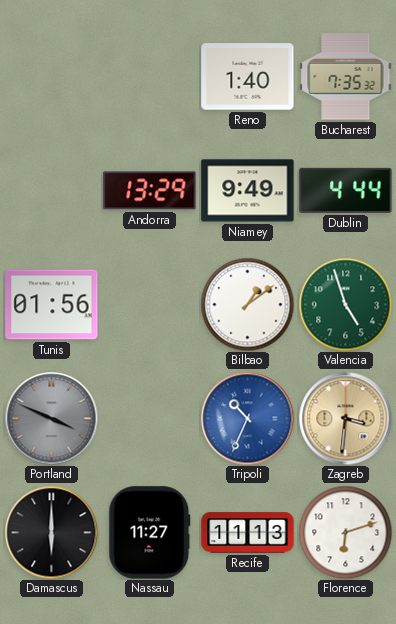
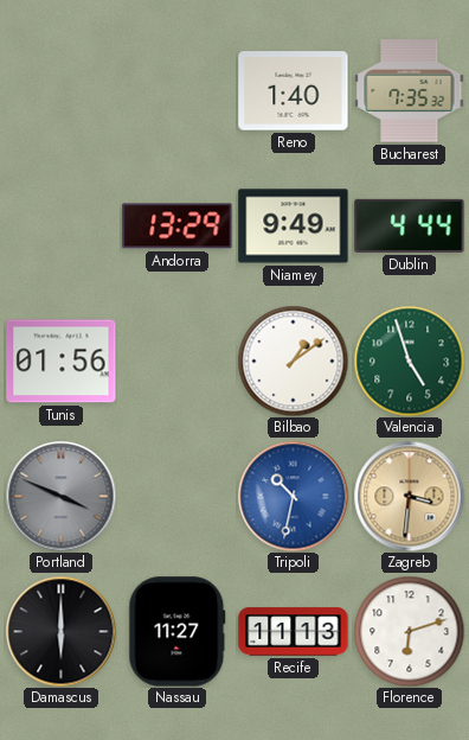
Tripoli: 10:34 -> 10:32
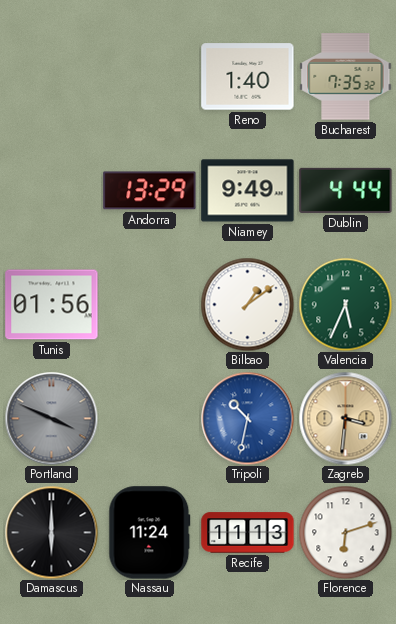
Valencia: 4:57 -> 5:34
Nassau: 11:27 -> 11:24
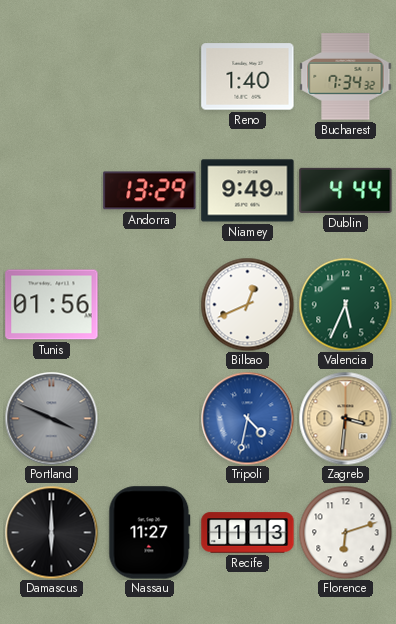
Bucharest: 7:35 -> 7:34
Bilbao: 1:09 -> 12:41
Tripoli: 10:32 -> 4:32
Nassau: 11:24 -> 11:27
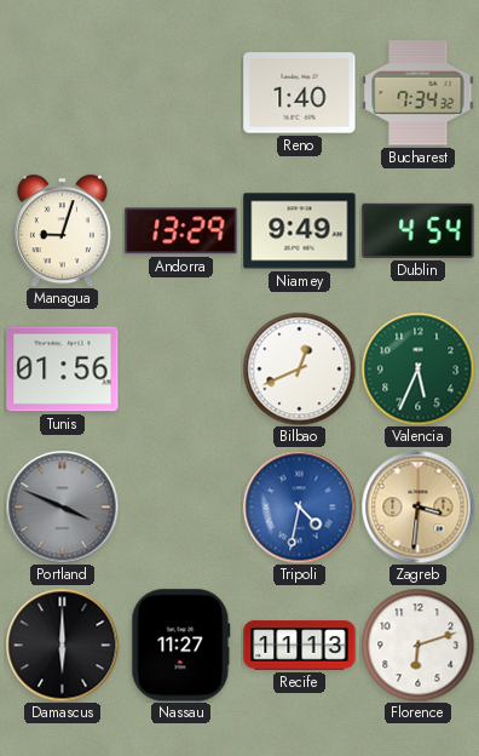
Managua: none -> 9:03
Dublin: 4:44 -> 4:54
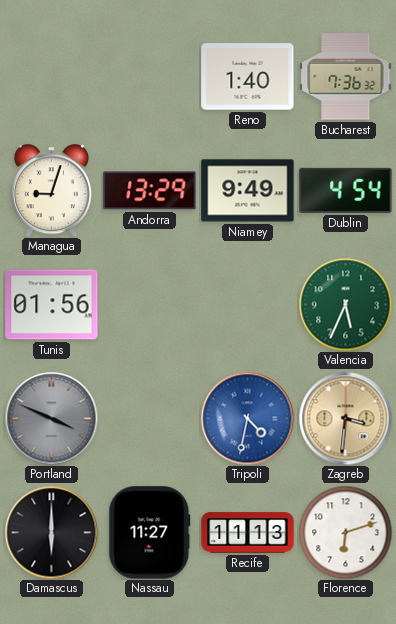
Bucharest: 7:34 -> 7:36
Bilbao: 12:41 -> none
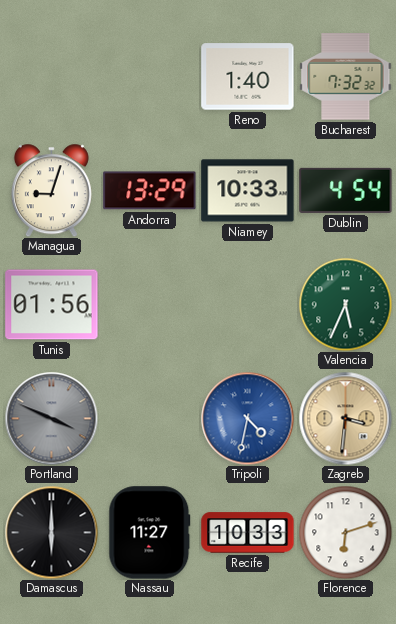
Bucharest: 7:36 -> 7:32
Niamey: 9:49 -> 10:33
Recife: 11:13 -> 10:33
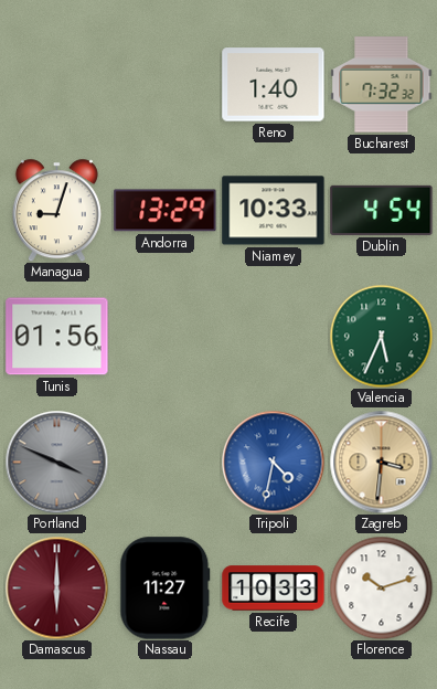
Damascus dial: black -> burgundy
Florence: 6:12 -> 10:12
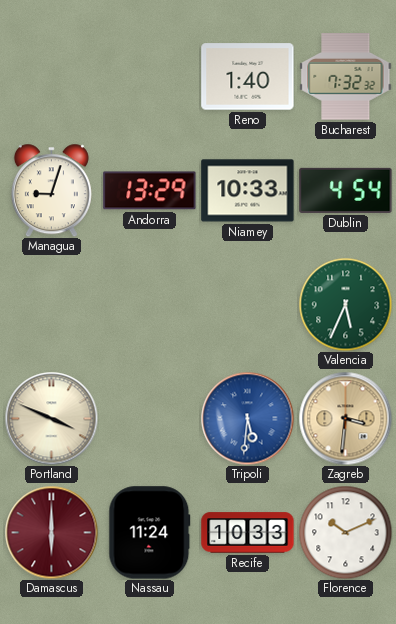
Tunis: 01:56 -> none
Portland dial: grey -> cream
Tripoli: 4:32 -> 5:31
Nassau: 11:27 -> 11:24
Florence: 10:12 -> 10:11
